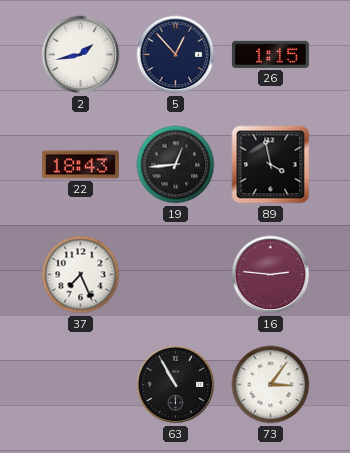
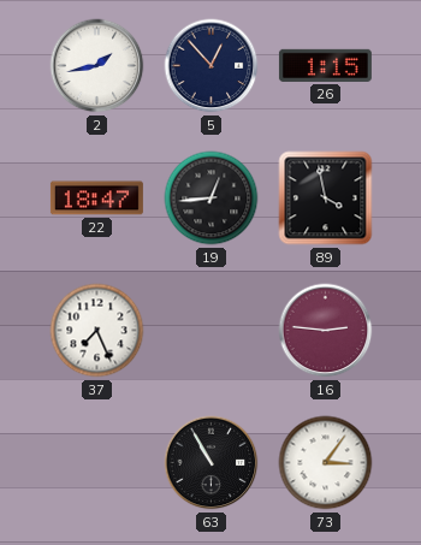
22: 18:43 -> 18:47
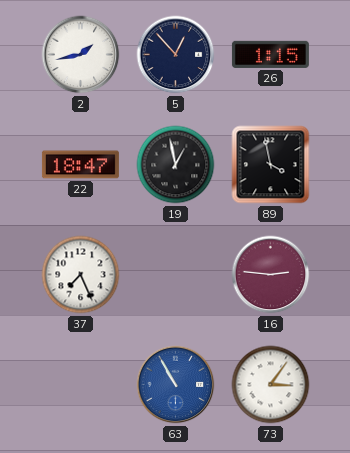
19: 12:44 -> 12:58
63 dial: black -> blue
